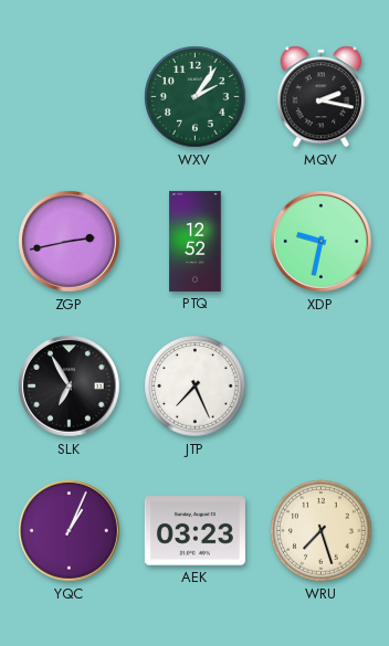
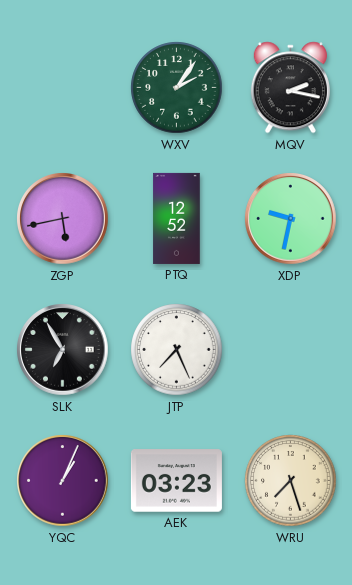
ZGP: 2:43 -> 5:43
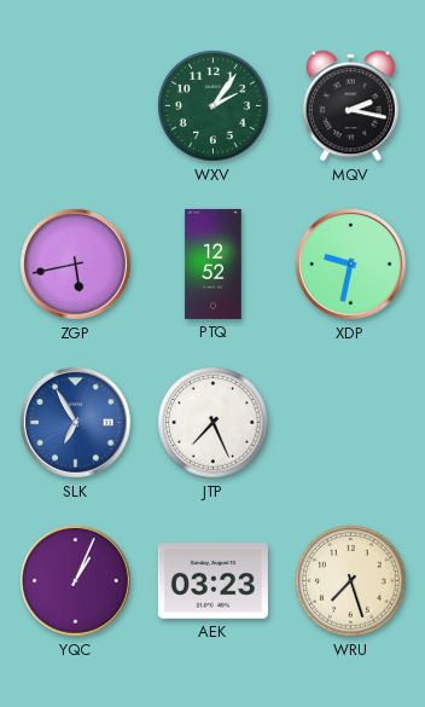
SLK dial: black -> blue
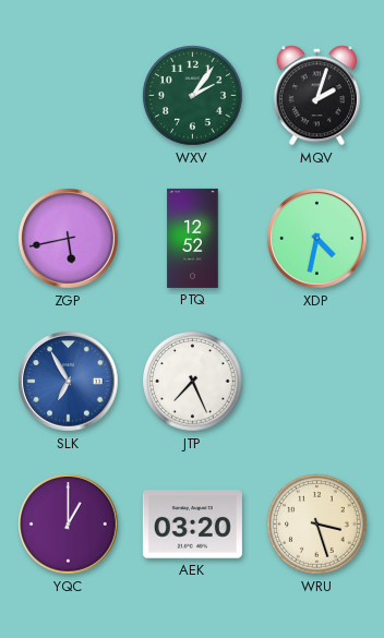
MQV: 2:17 -> 2:03
XDP: 9:32 -> 4:32
YQC: 1:04 -> 1:00
AEK: 03:23 -> 03:20
WRU: 7:27 -> 3:27
